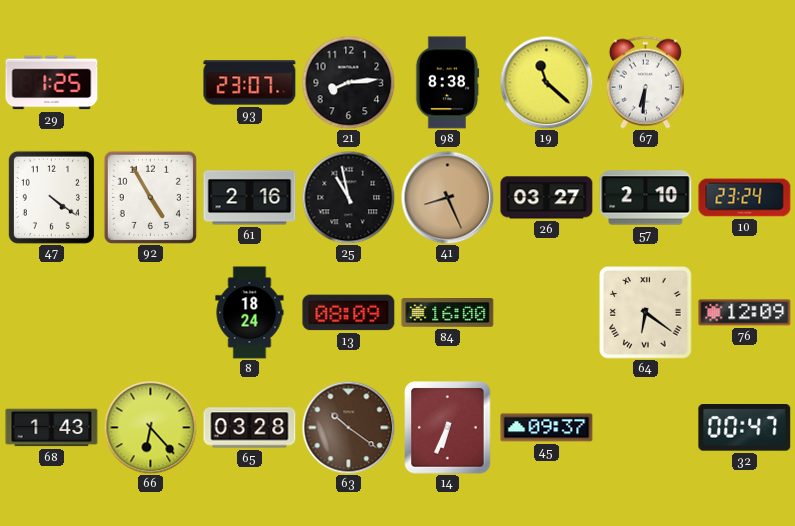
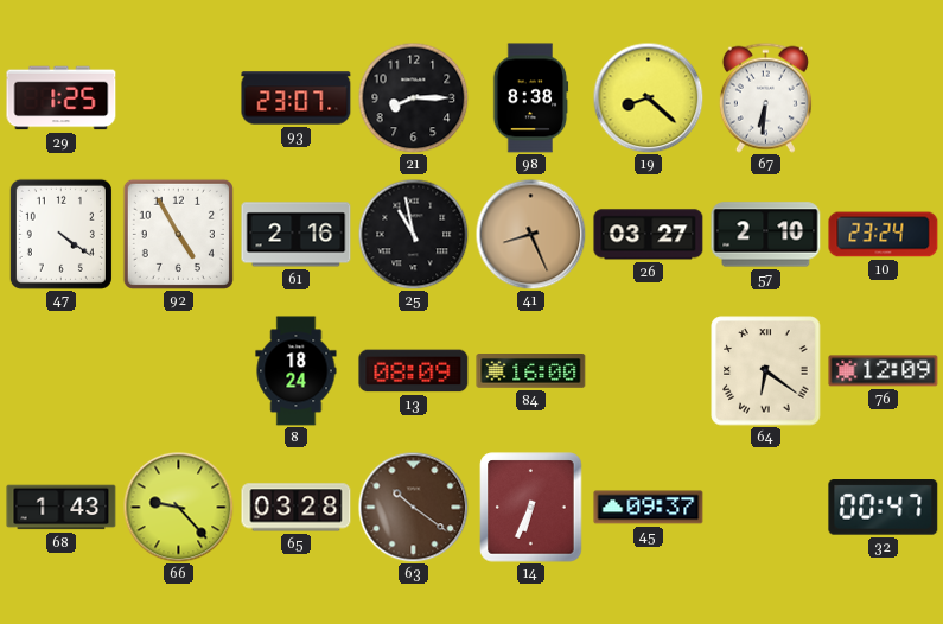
21: 8:14 -> 8:15
19: 11:22 -> 8:22
66: 6:23 -> 9:23
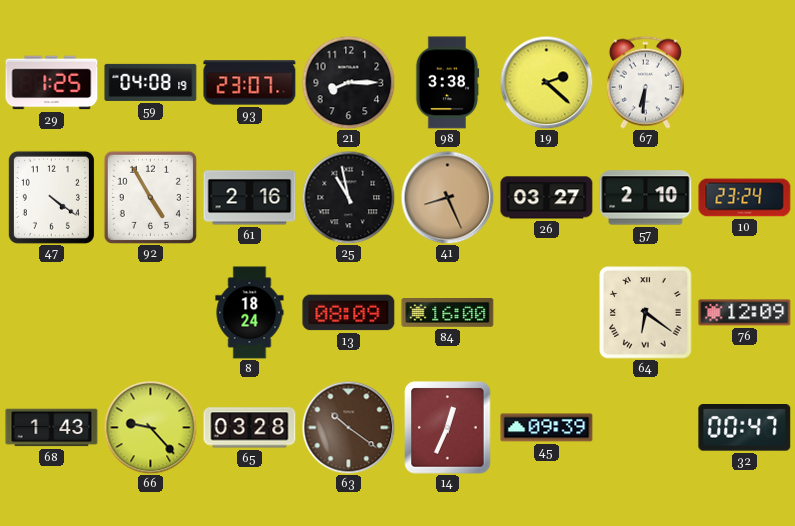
59: none -> 04:08
98: 8:38 -> 3:38
19: 8:22 -> 2:22
14: 6:34 -> 12:34
45: 09:37 -> 09:39
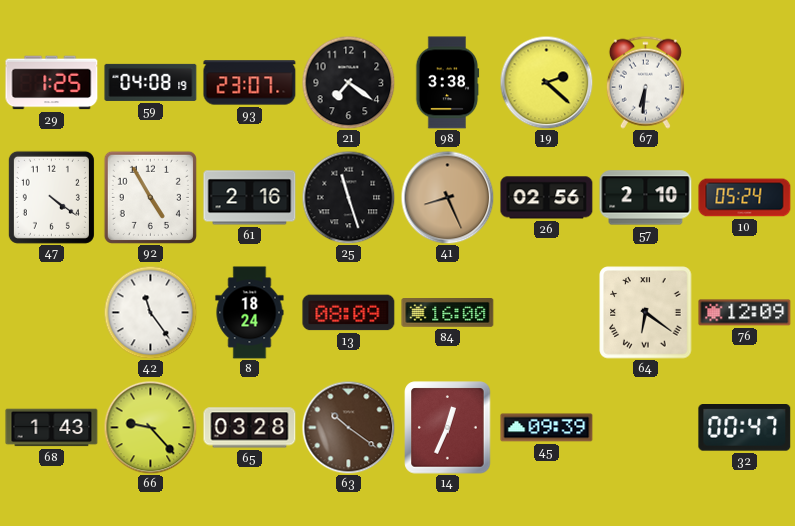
21: 8:15 -> 7:21
25: 10:58 -> 11:27
26: 03:27 -> 02:56
10: 23:24 -> 05:24
42: none -> 11:24
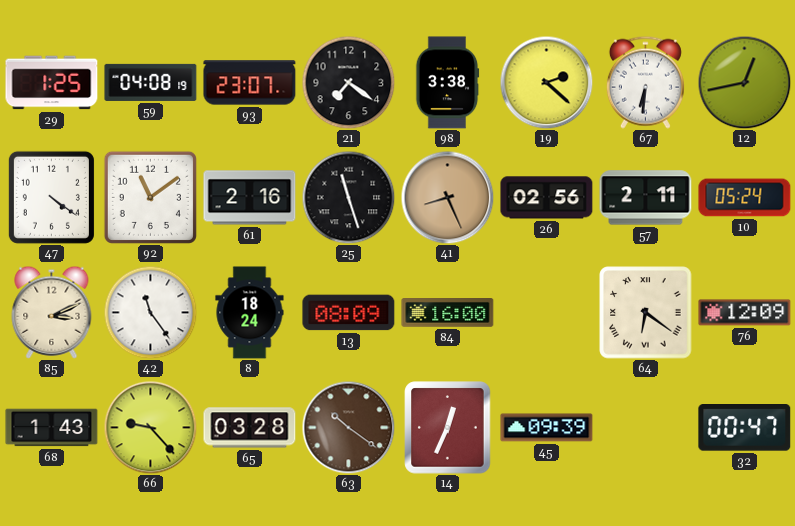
12: none -> 12:43
92: 4:55 -> 11:09
57: 2:10 -> 2:11
85: none -> 3:11
